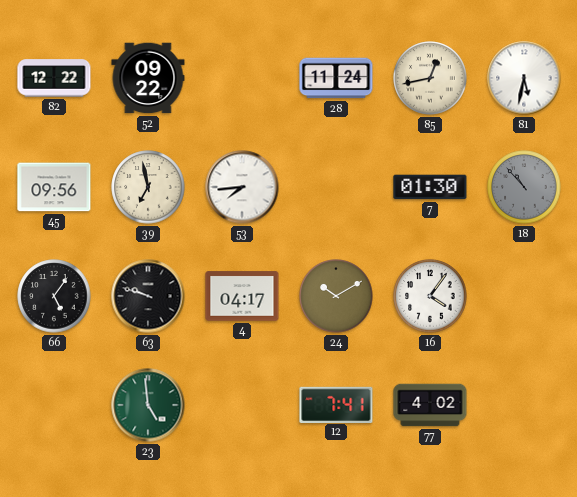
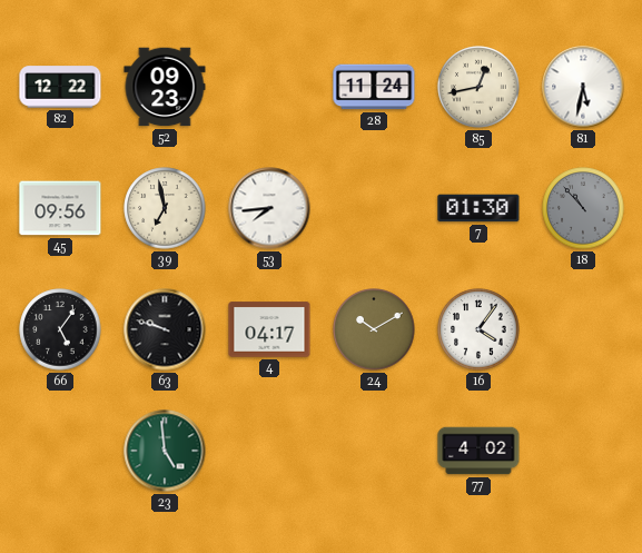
52: 09:22 -> 09:23
12: 7:41 -> none
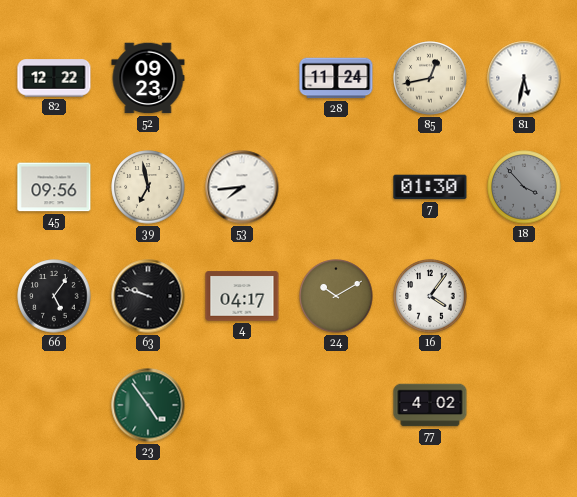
18: 10:53 -> 3:53
23: 4:59 -> 4:54
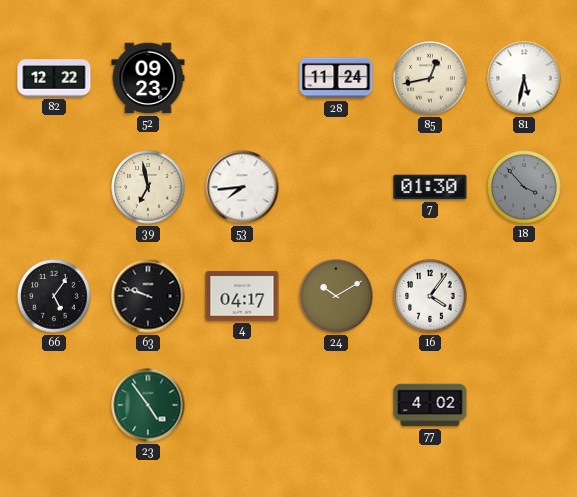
45: 09:56 -> none
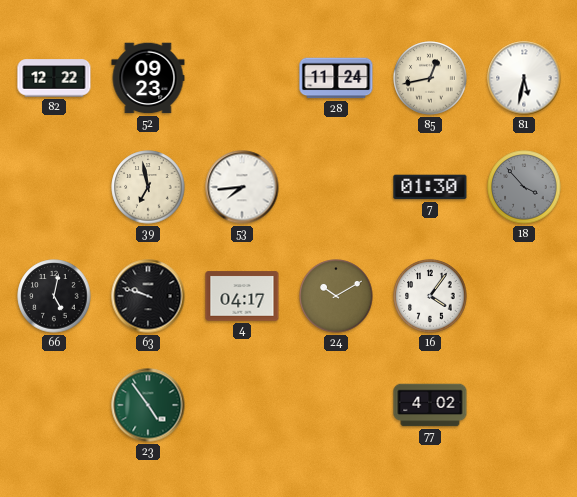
66: 5:06 -> 5:02
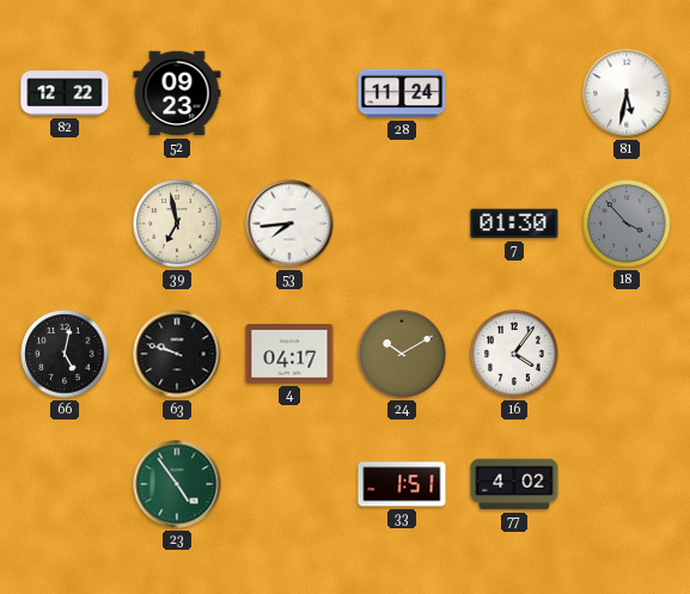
85: 12:43 -> none
33: none -> 1:51
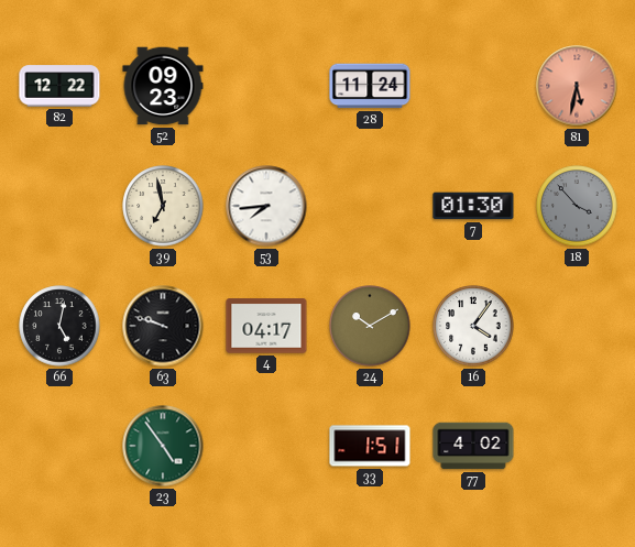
81 dial: white -> salmon
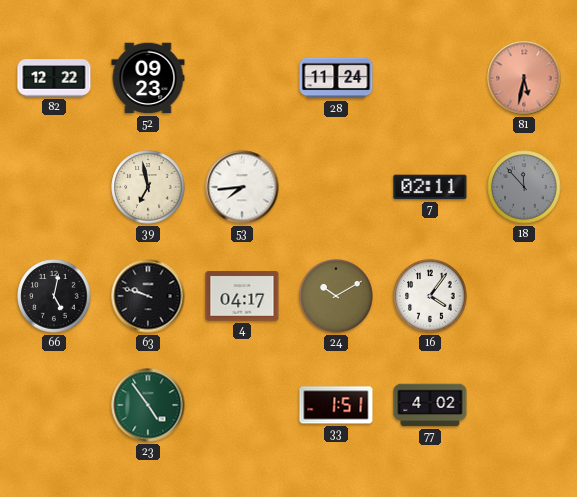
7: 01:30 -> 02:11
18: 3:53 -> 11:53
